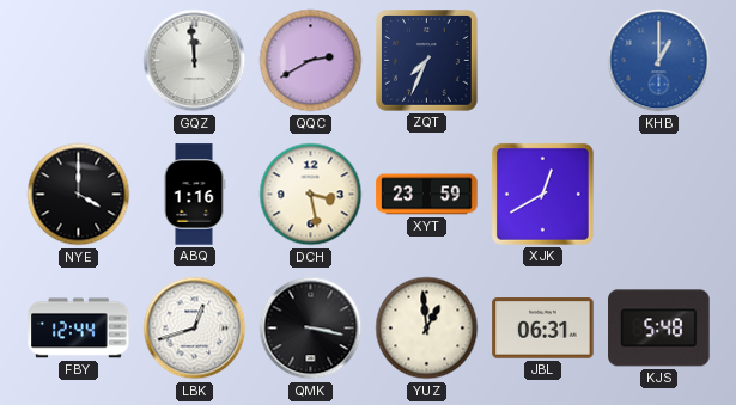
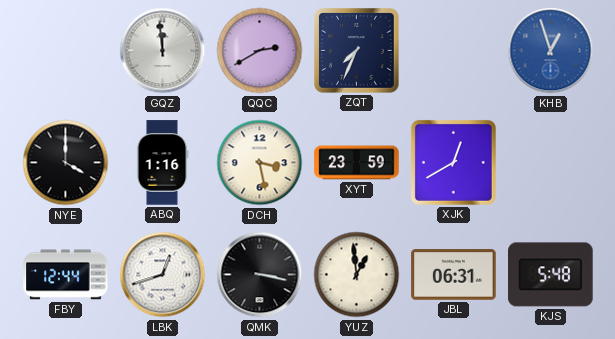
KHB: 1:00 -> 12:57
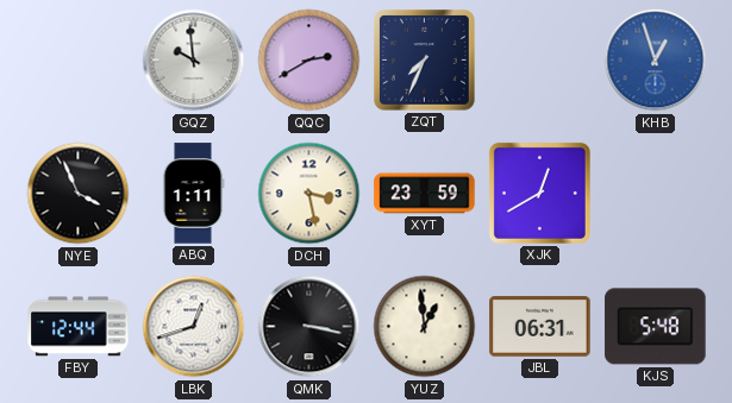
GQZ: 11:59 -> 9:59
NYE: 4:00 -> 3:56
ABQ: 1:16 -> 1:11
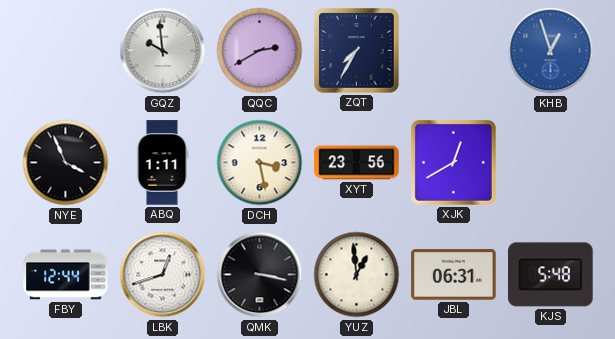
ZQT: 7:34 -> 7:35
XYT: 23:59 -> 23:56
